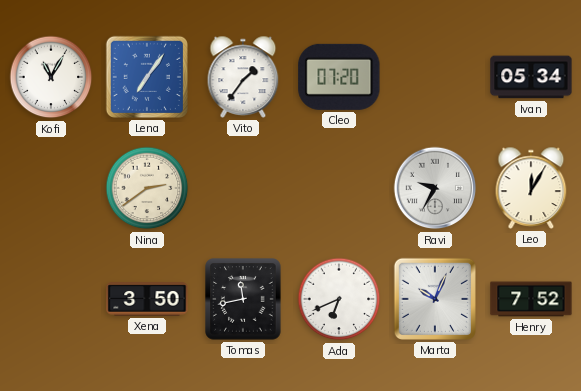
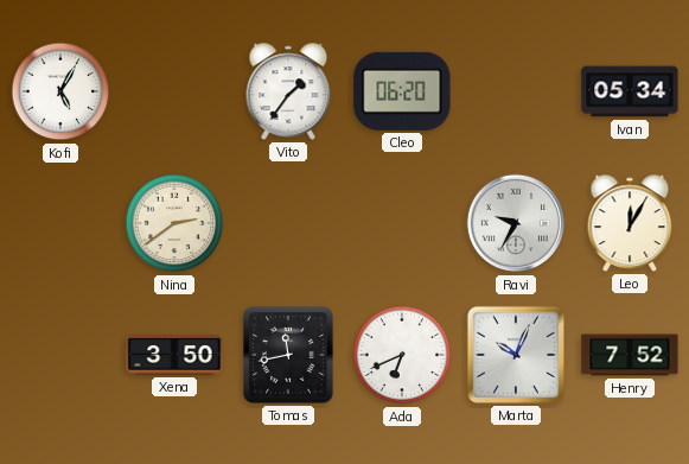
Kofi: 11:05 -> 5:05
Lena: 7:06 -> none
Cleo: 07:20 -> 06:20
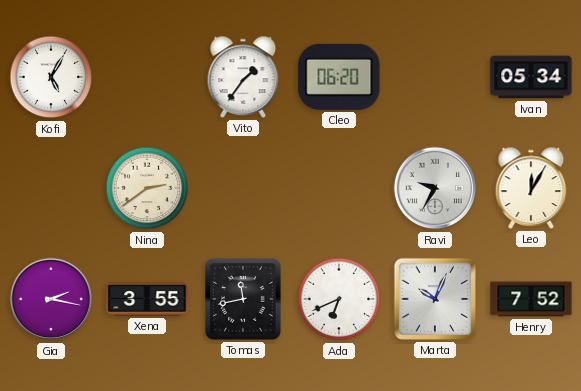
Gia: none -> 2:17
Xena: 3:50 -> 3:55
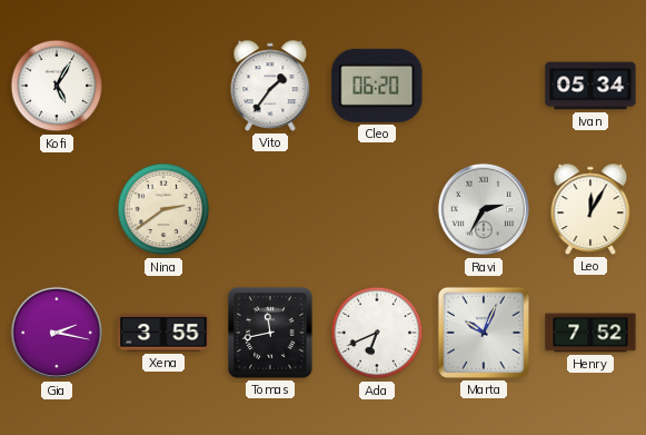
Ravi: 9:35 -> 2:35
